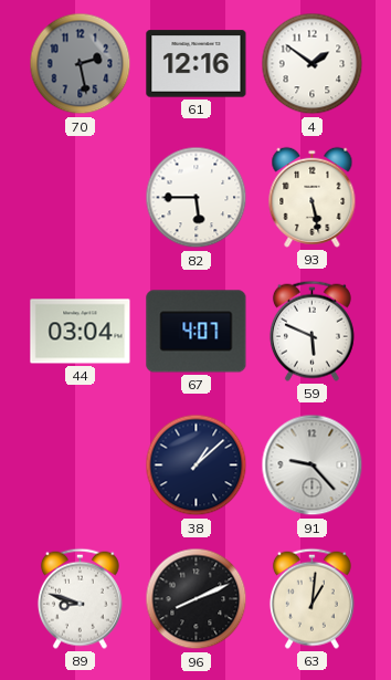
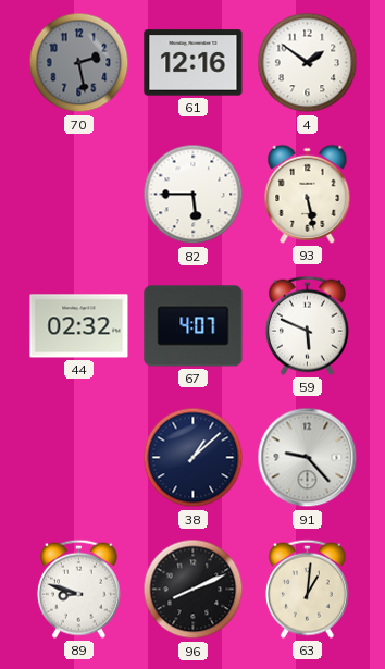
44: 03:04 -> 02:32
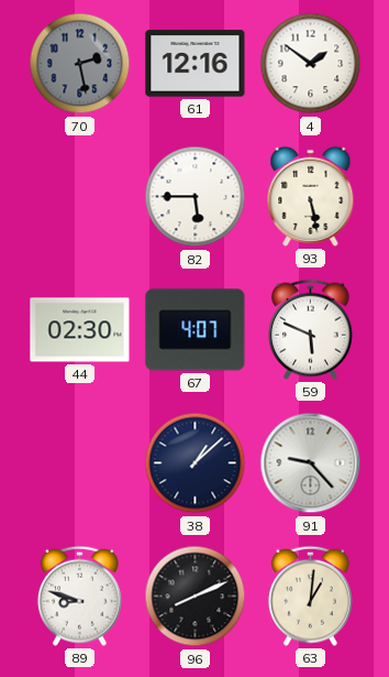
44: 02:32 -> 02:30
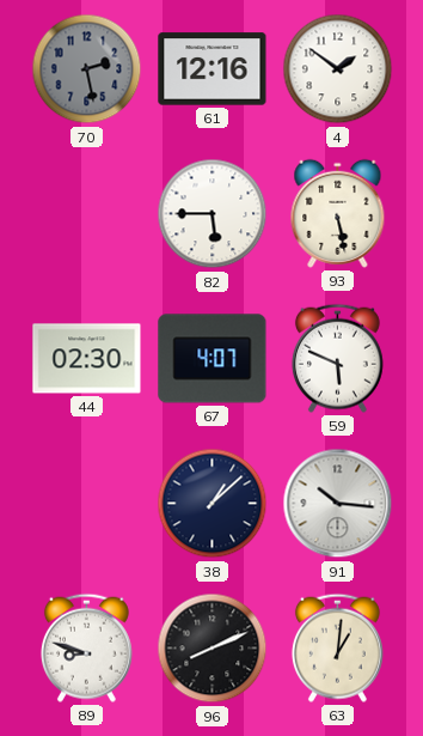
91: 9:23 -> 10:16
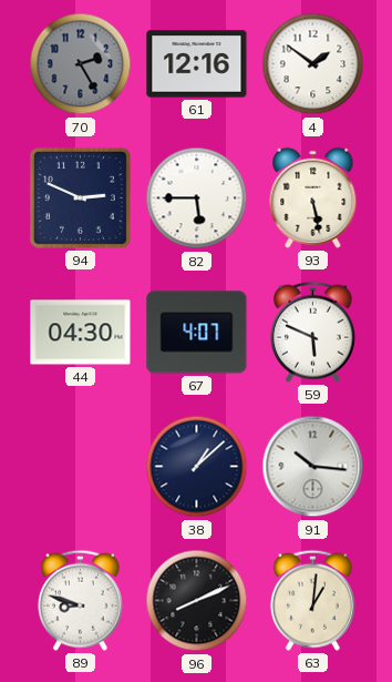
70: 2:28 -> 2:25
94: none -> 2:49
44: 02:30 -> 04:30
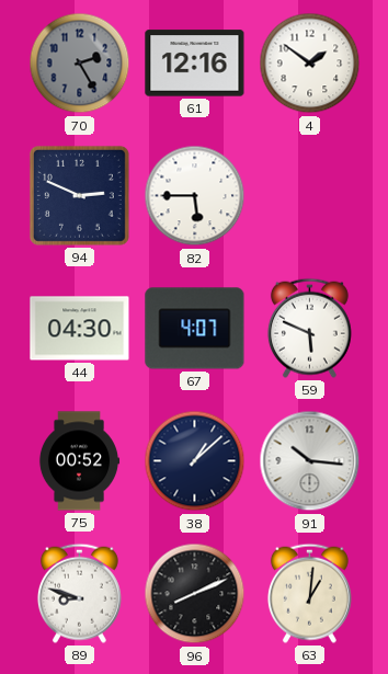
93: 5:28 -> none
75: none -> 00:52
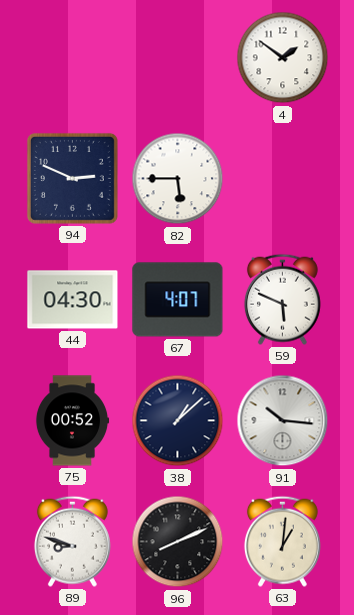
70: 2:25 -> none
61: 12:16 -> none
